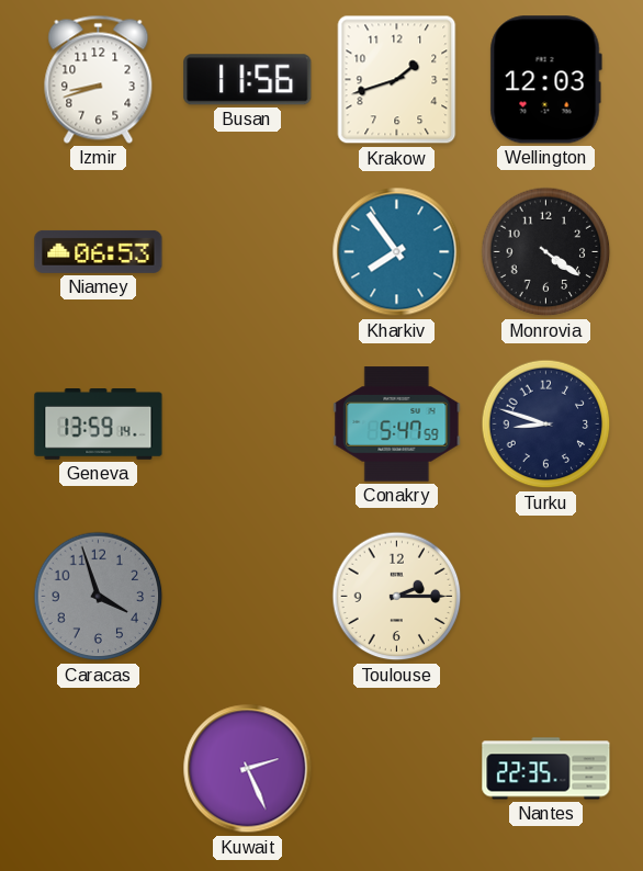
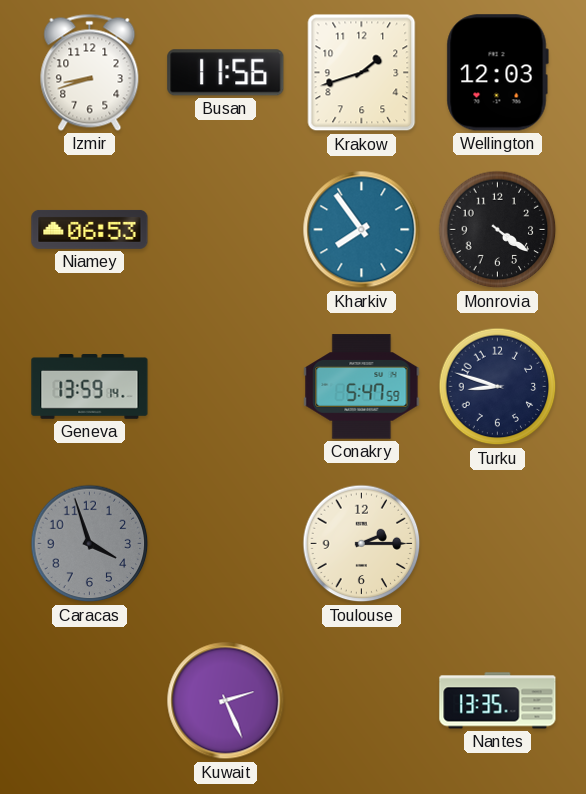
Nantes: 22:35 -> 13:35
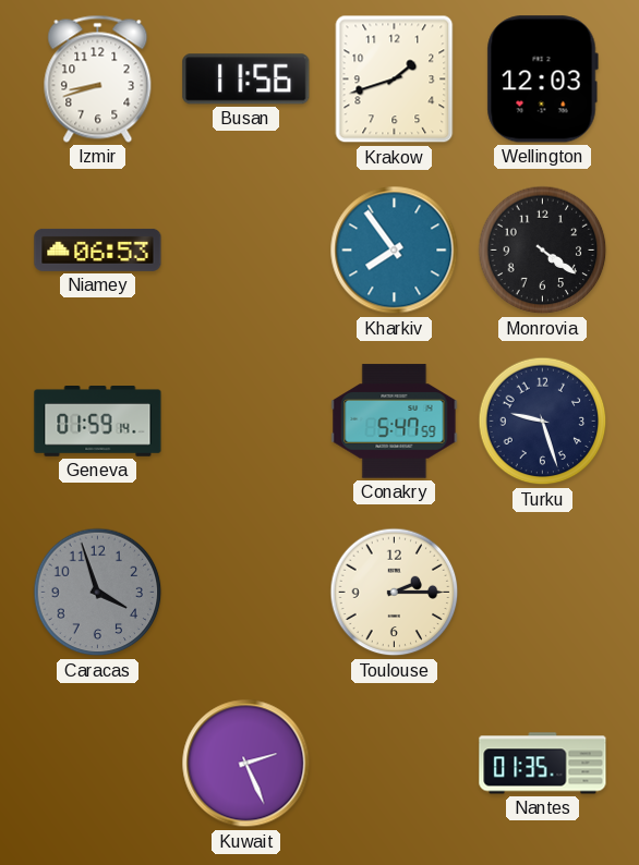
Geneva: 13:59 -> 01:59
Turku: 8:48 -> 9:27
Nantes: 13:35 -> 01:35
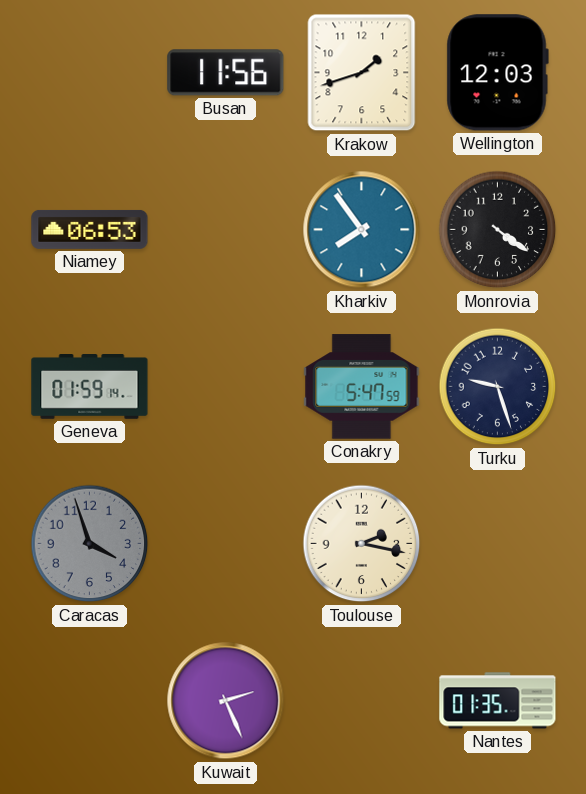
Izmir: 8:42 -> none
Toulouse: 2:15 -> 2:17
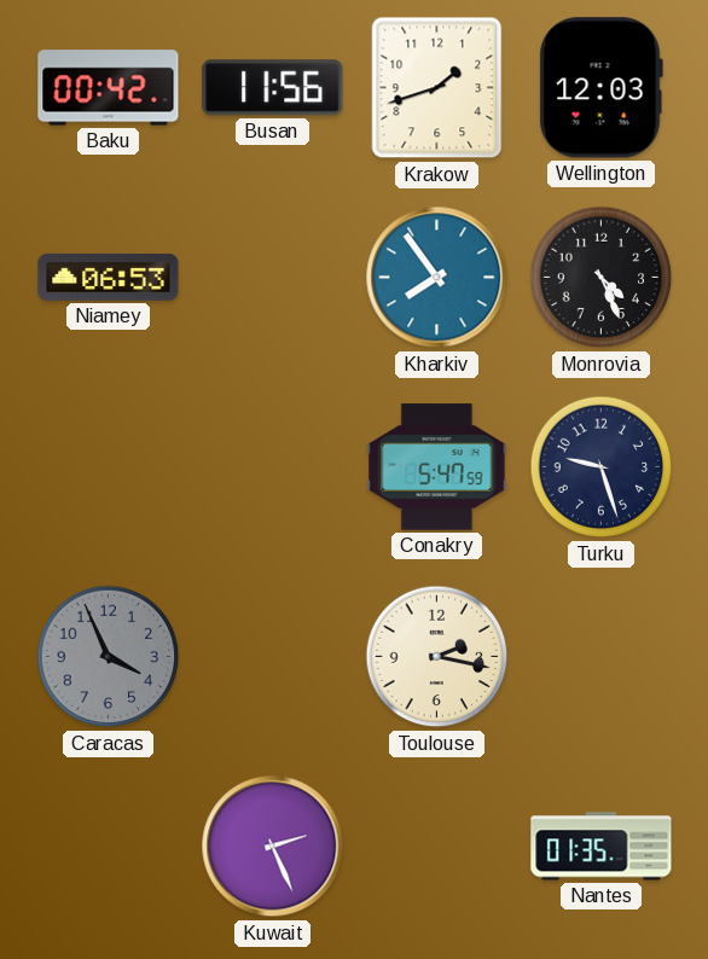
Baku: none -> 00:42
Monrovia: 4:21 -> 4:26
Geneva: 01:59 -> none
Caracas: 3:57 -> 3:56
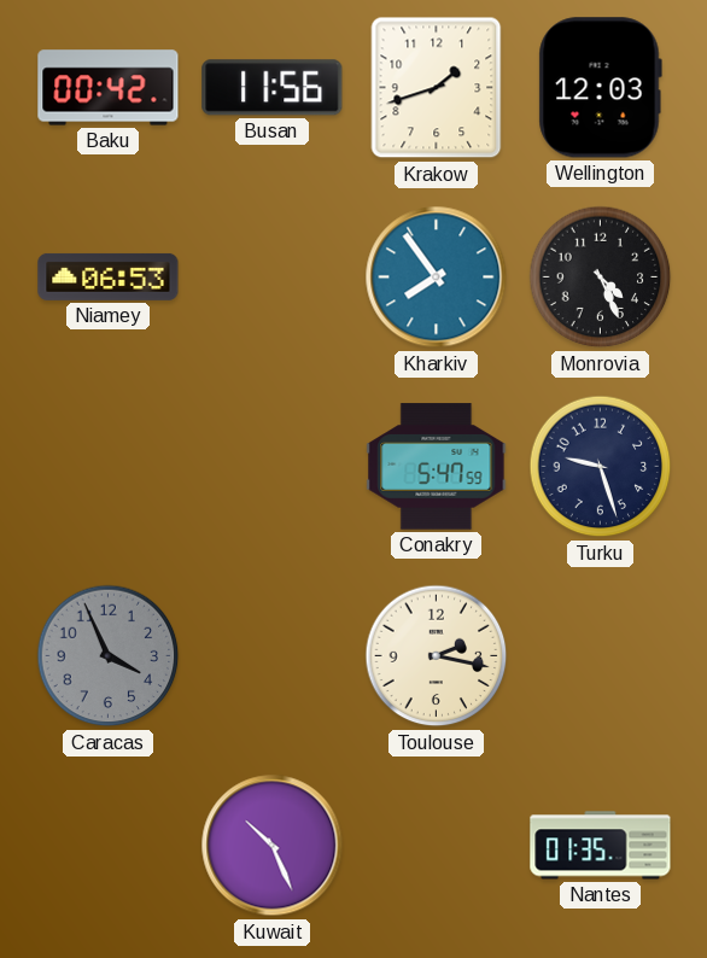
Kuwait: 2:26 -> 10:26
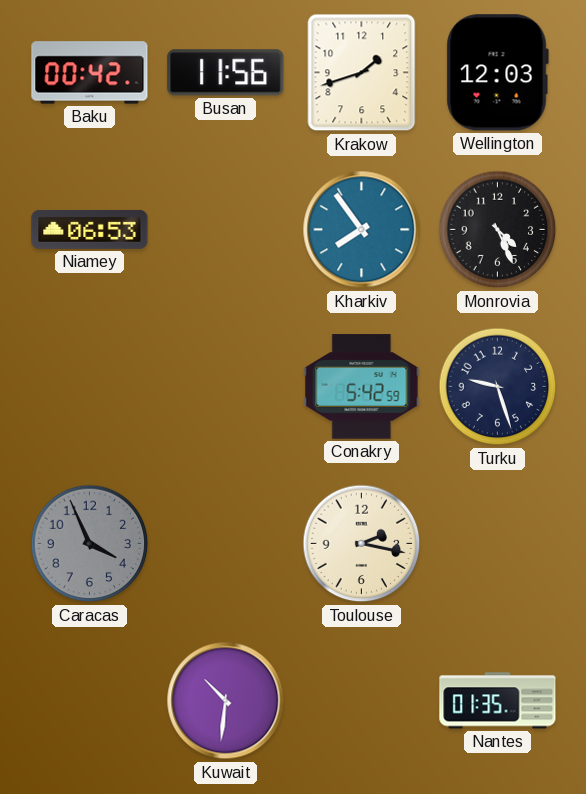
Conakry: 5:47 -> 5:42
Kuwait: 10:26 -> 10:31
